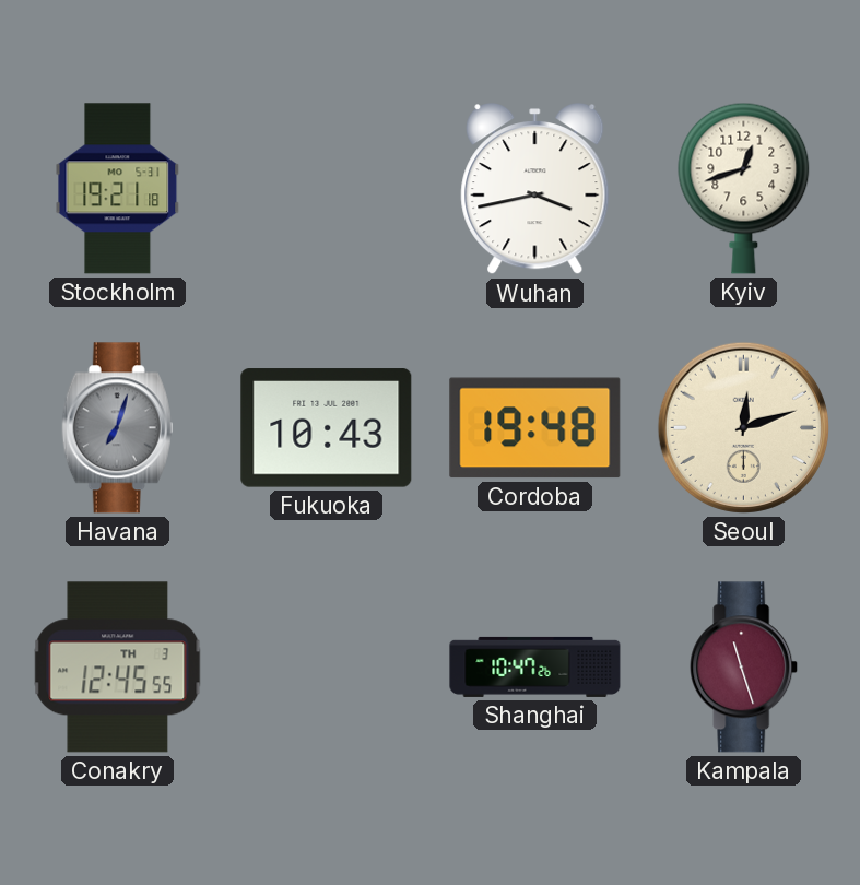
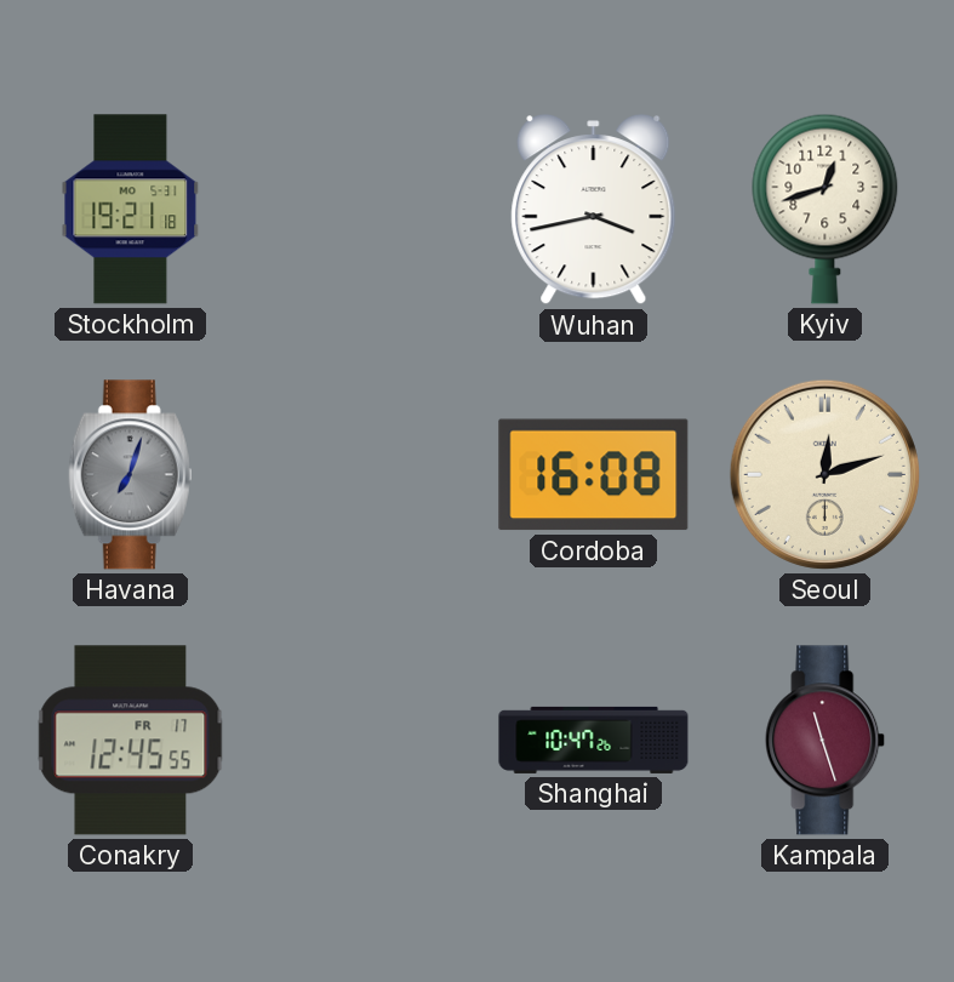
Fukuoka: 10:43 -> none
Cordoba: 19:48 -> 16:08
Conakry date: TH 3 -> FR 17
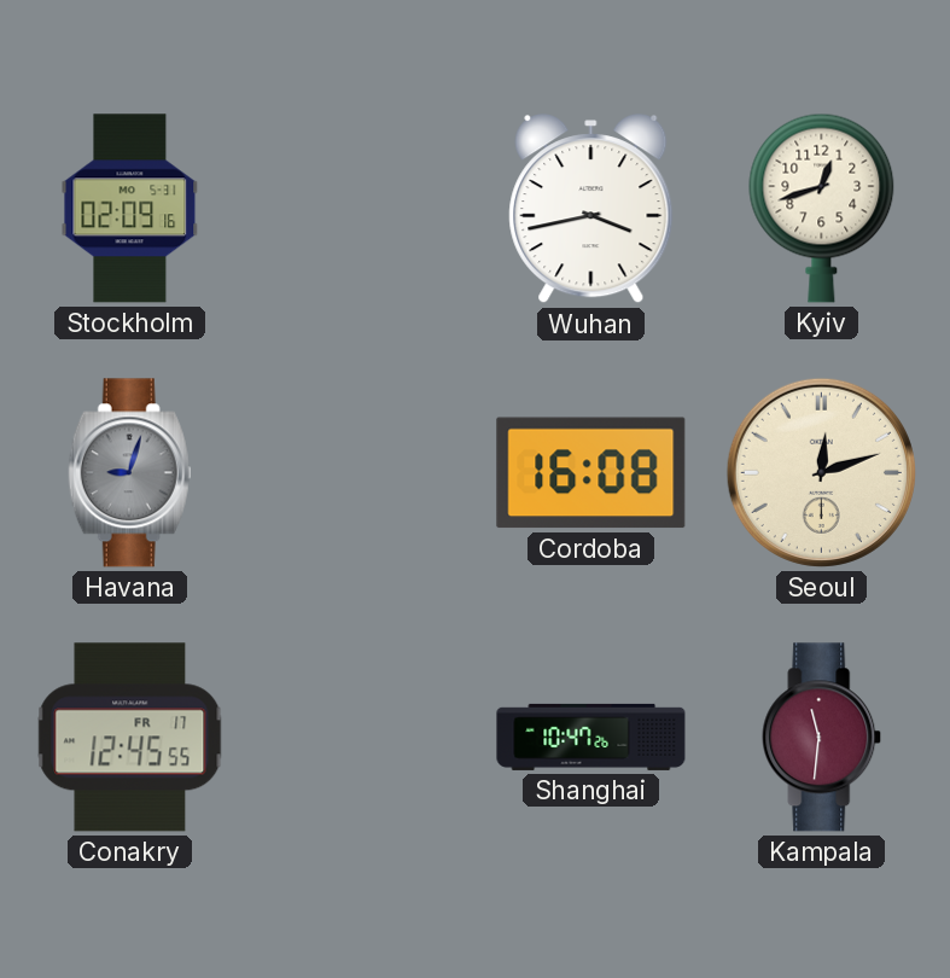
Stockholm: 19:21 -> 02:09
Havana: 7:03 -> 9:03
Kampala: 11:27 -> 11:31
